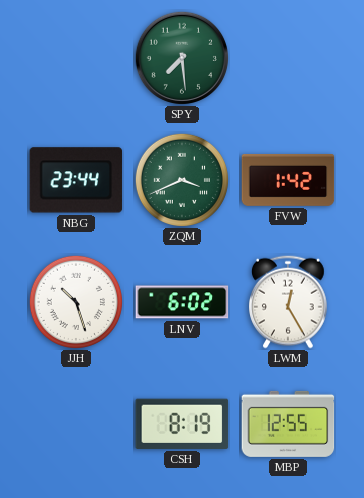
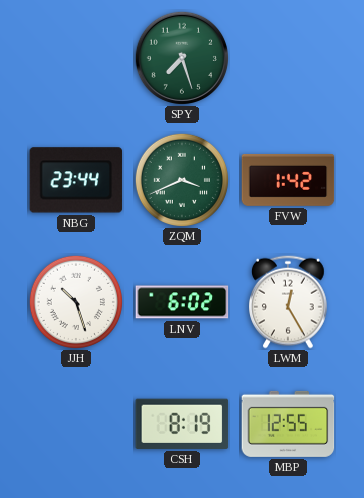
SPY: 7:29 -> 7:27
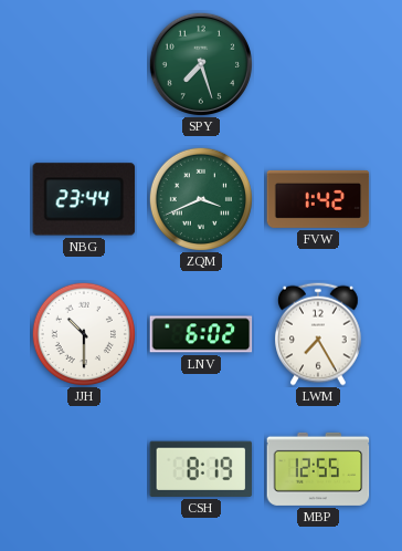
JJH: 10:27 -> 10:30
LWM: 12:25 -> 7:25
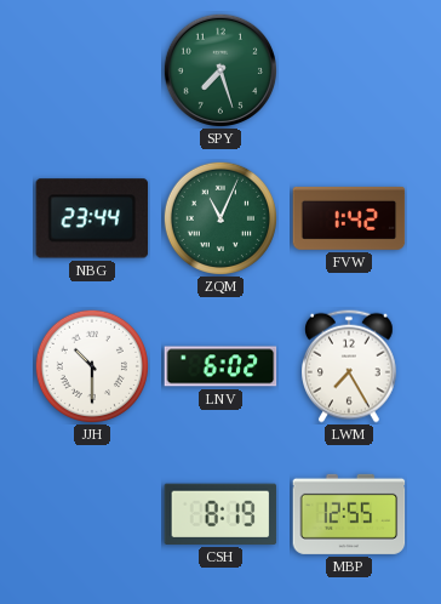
ZQM: 3:41 -> 11:04
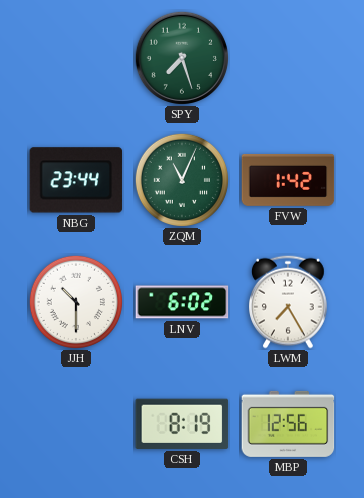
MBP: 12:55 -> 12:56
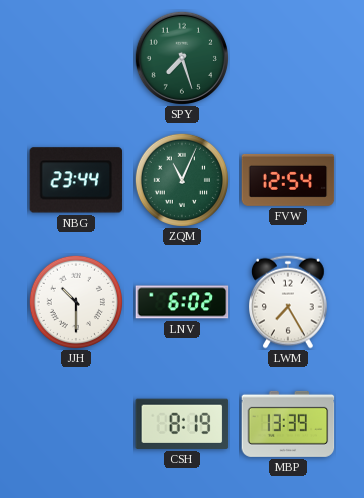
FVW: 1:42 -> 12:54
MBP: 12:56 -> 13:39
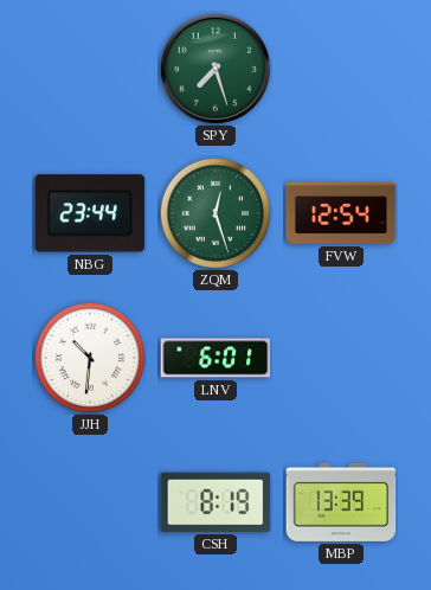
ZQM: 11:04 -> 12:27
JJH: 10:30 -> 10:31
LNV: 6:02 -> 6:01
LWM: 7:25 -> none
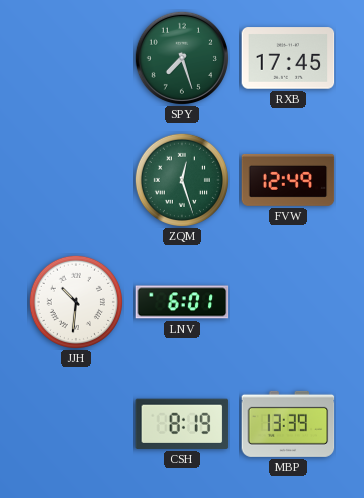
RXB: none -> 17:45
NBG: 23:44 -> none
FVW: 12:54 -> 12:49
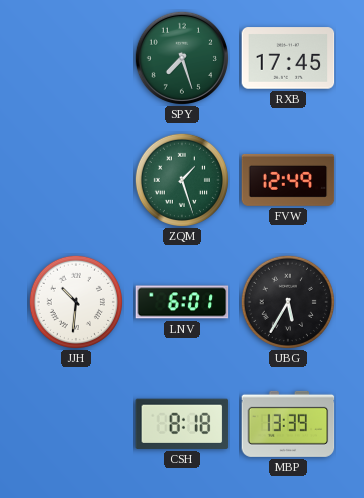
ZQM: 12:27 -> 1:27
UBG: none -> 5:35
CSH: 8:19 -> 8:18
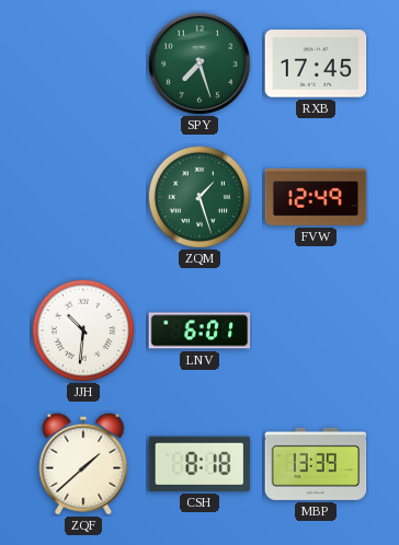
UBG: 5:35 -> none
ZQF: none -> 1:38
